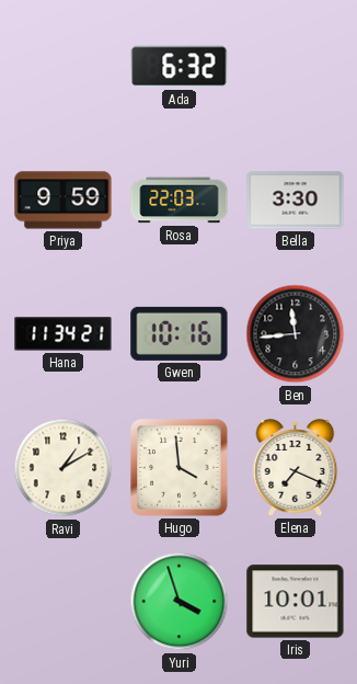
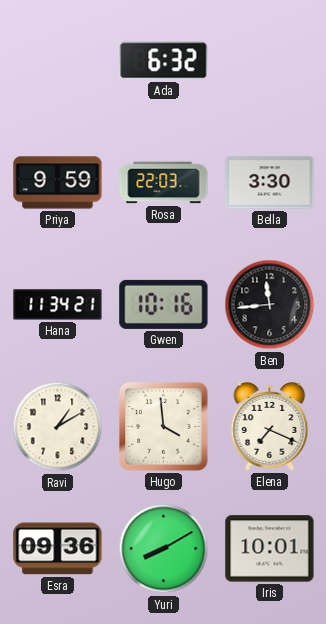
Esra: none -> 09:36
Yuri: 3:57 -> 8:10
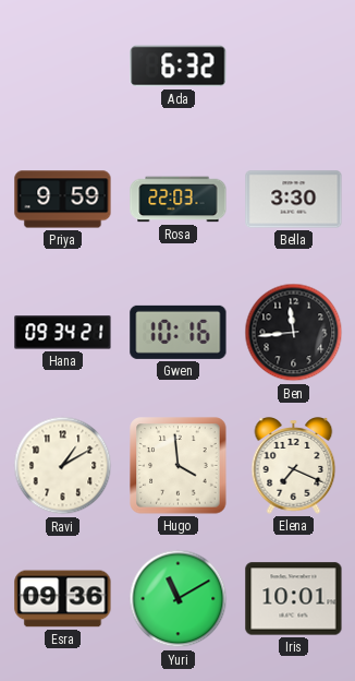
Hana: 11:34 -> 09:34
Yuri: 8:10 -> 11:10
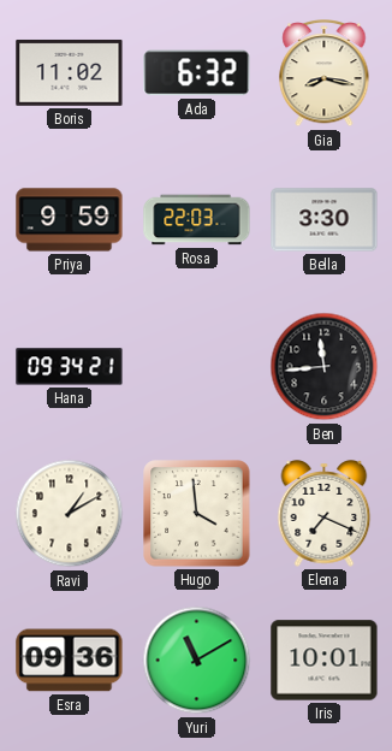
Boris: none -> 11:02
Gia: none -> 8:17
Gwen: 10:16 -> none
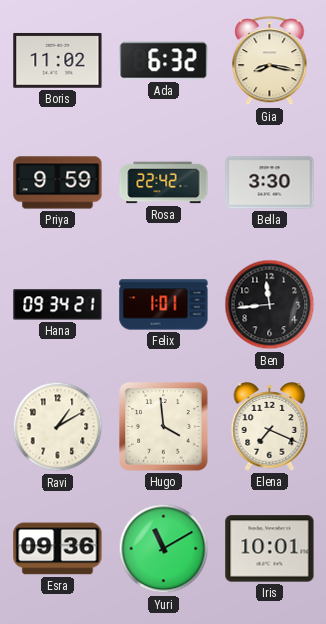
Rosa: 22:03 -> 22:42
Felix: none -> 1:01
